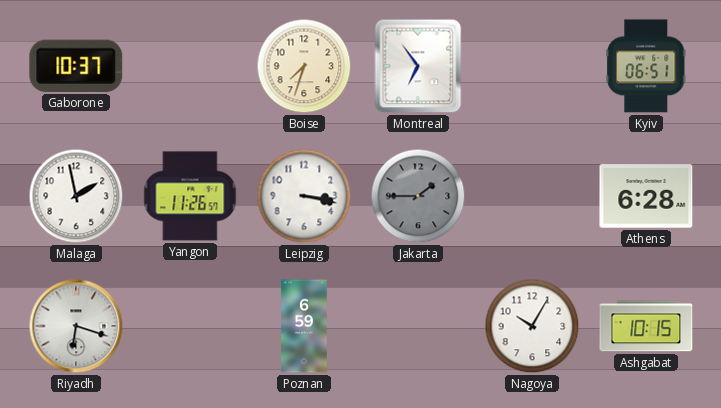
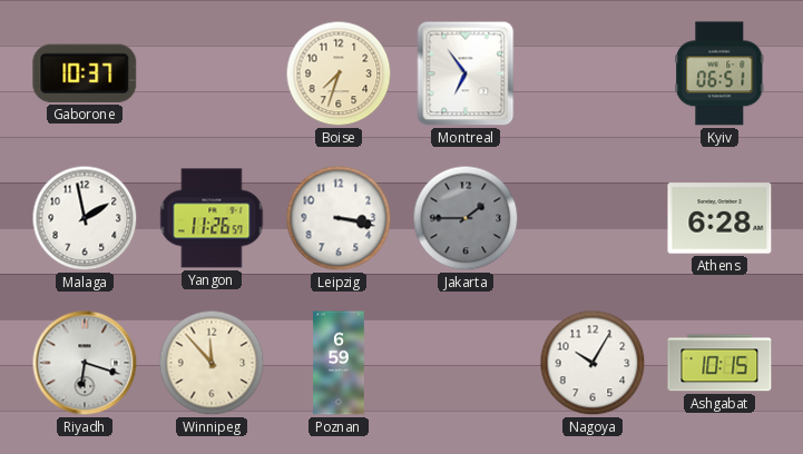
Winnipeg: none -> 11:53
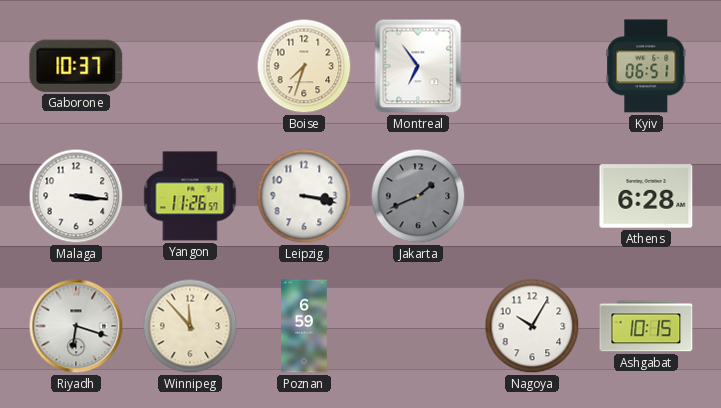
Malaga: 1:58 -> 3:16
Jakarta: 1:45 -> 1:41
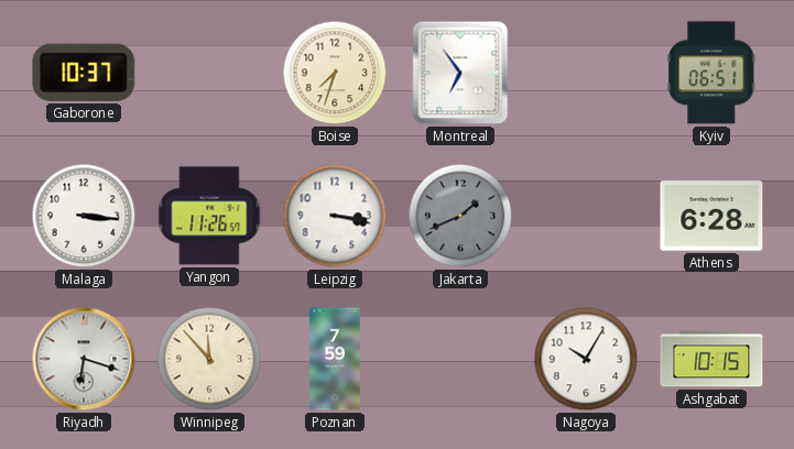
Poznan: 6:59 -> 7:59
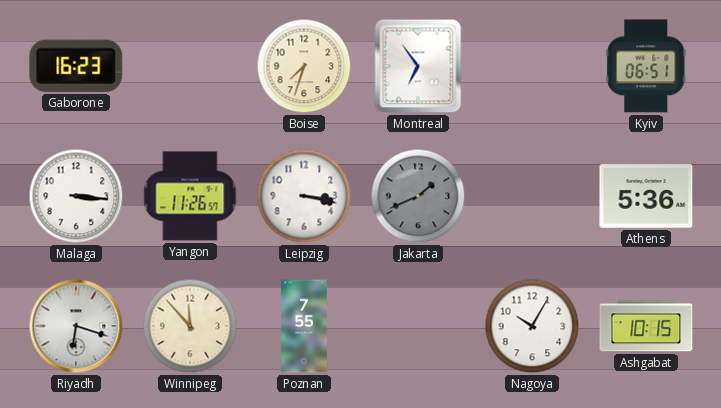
Gaborone: 10:37 -> 16:23
Athens: 6:28 -> 5:36
Poznan: 7:59 -> 7:55
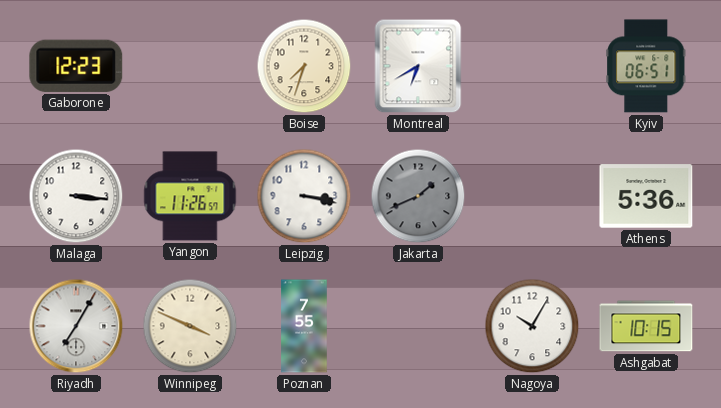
Gaborone: 16:23 -> 12:23
Montreal: 6:54 -> 6:40
Riyadh: 6:18 -> 7:05
Winnipeg: 11:53 -> 3:49
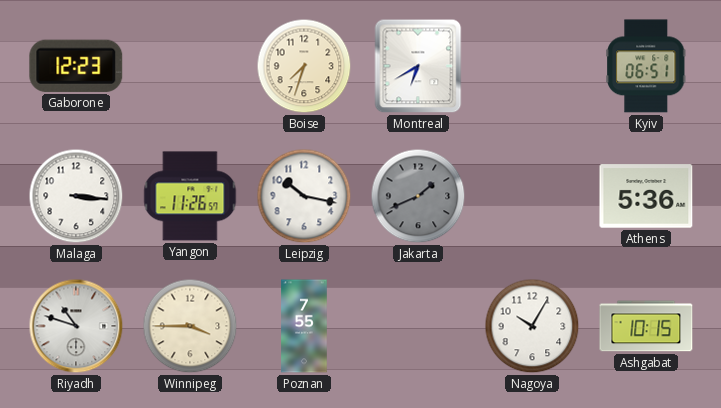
Leipzig: 3:17 -> 10:17
Riyadh: 7:05 -> 10:48
Winnipeg: 3:49 -> 3:45
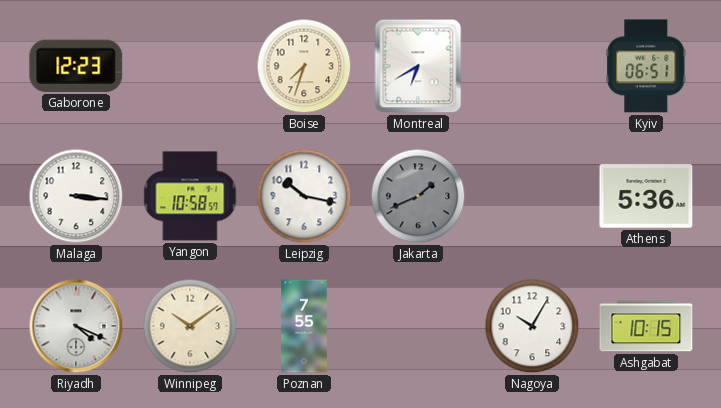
Yangon: 11:26 -> 10:58
Riyadh: 10:48 -> 4:19
Winnipeg: 3:45 -> 10:09
